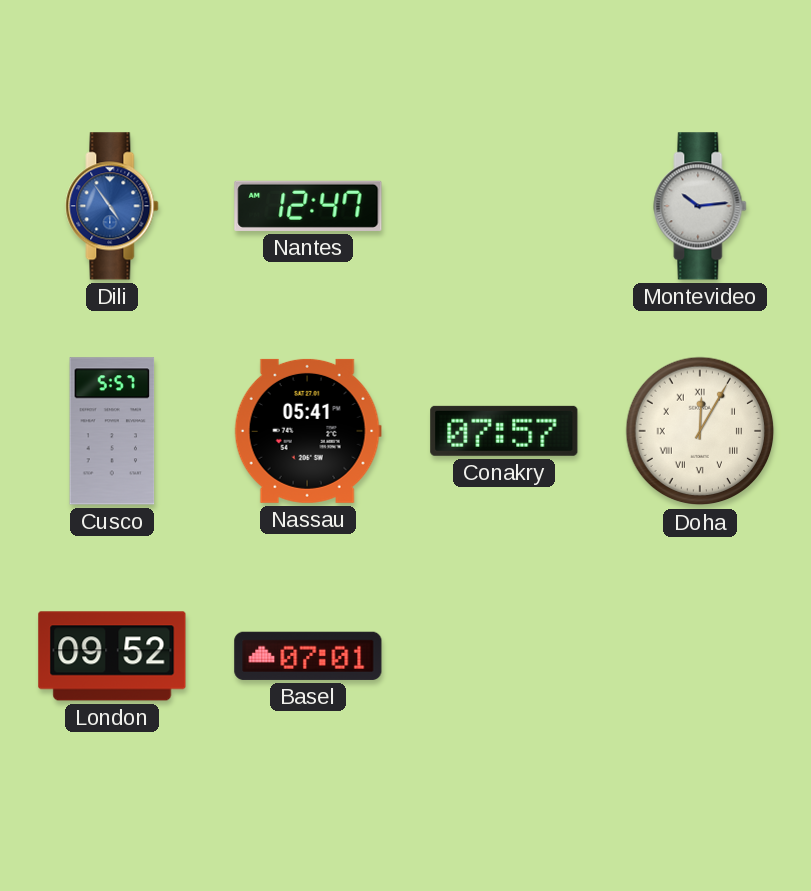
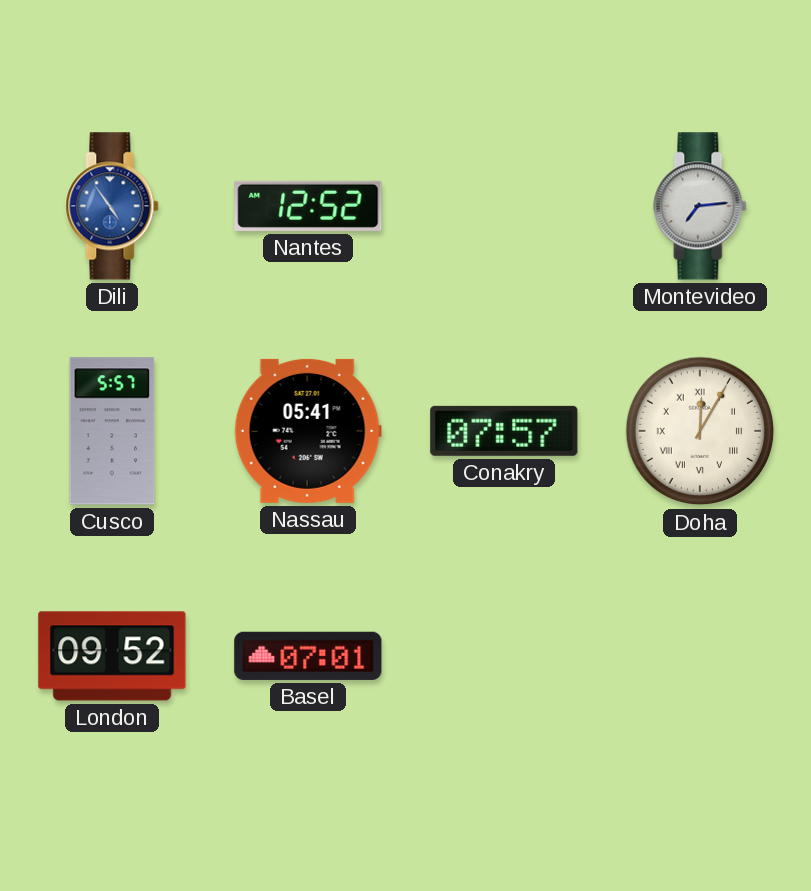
Nantes: 12:47 -> 12:52
Montevideo: 10:14 -> 7:14
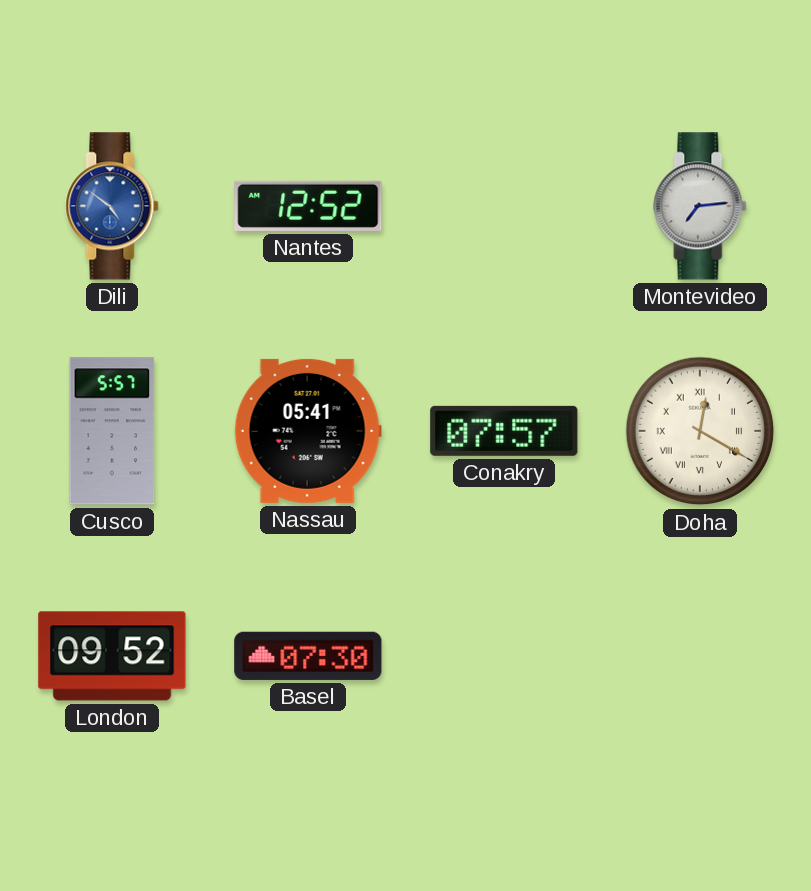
Dili: 4:54 -> 4:51
Doha: 12:05 -> 12:20
Basel: 07:01 -> 07:30
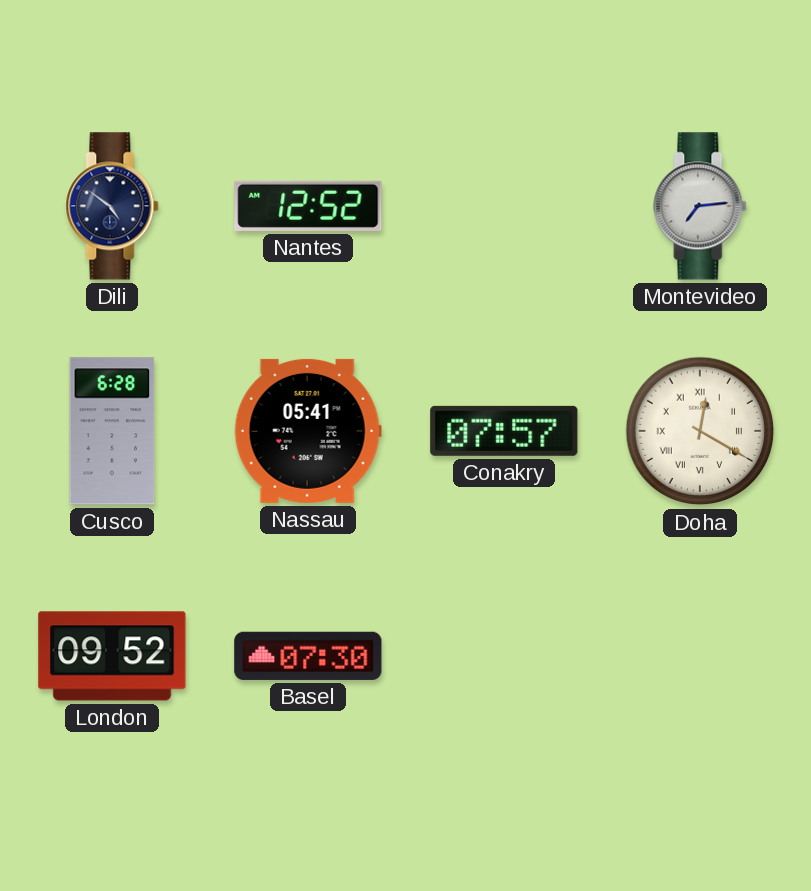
Dili dial: blue -> navy
Cusco: 5:57 -> 6:28
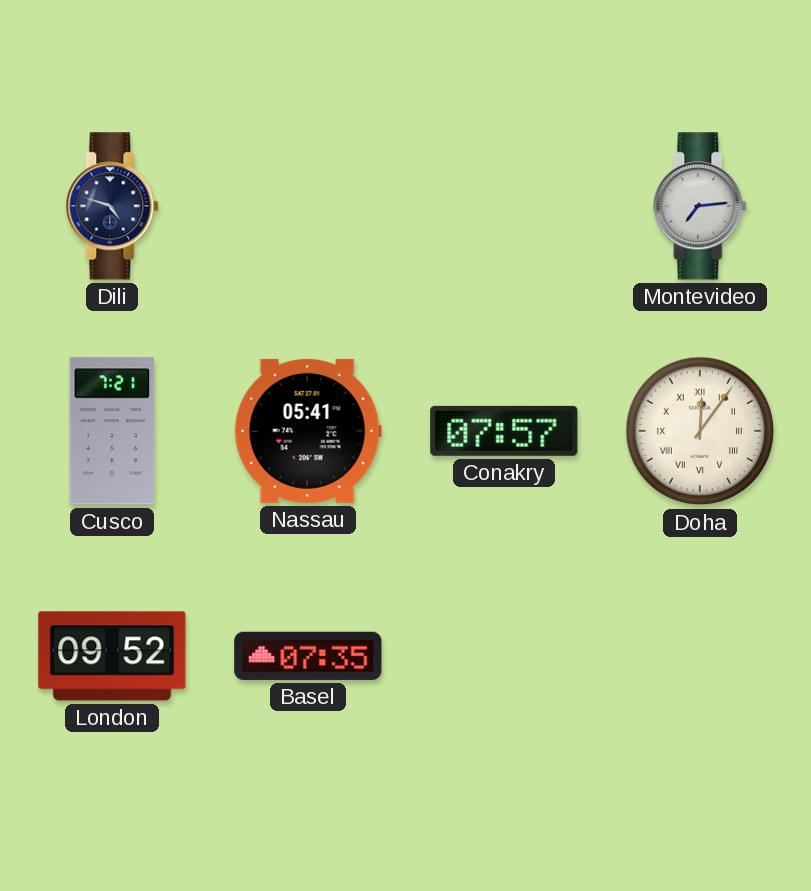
Dili: 4:51 -> 4:48
Nantes: 12:52 -> none
Cusco: 6:28 -> 7:21
Doha: 12:20 -> 12:06
Basel: 07:30 -> 07:35
